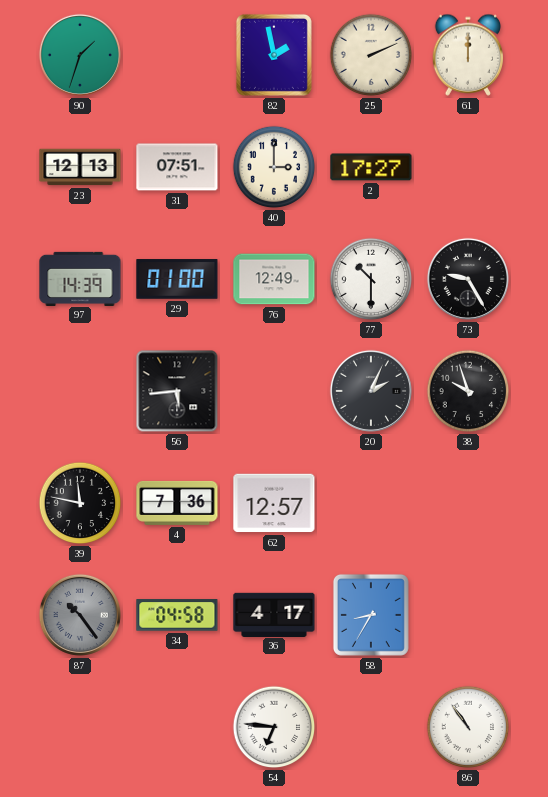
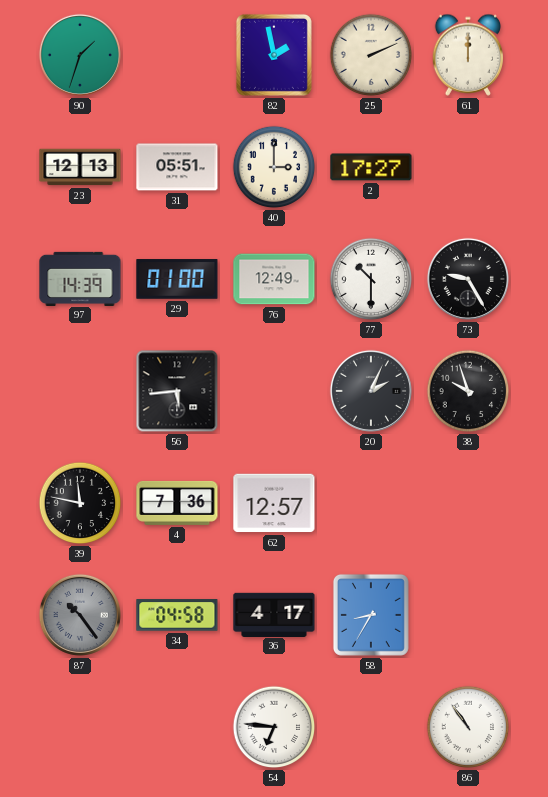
31: 07:51 -> 05:51
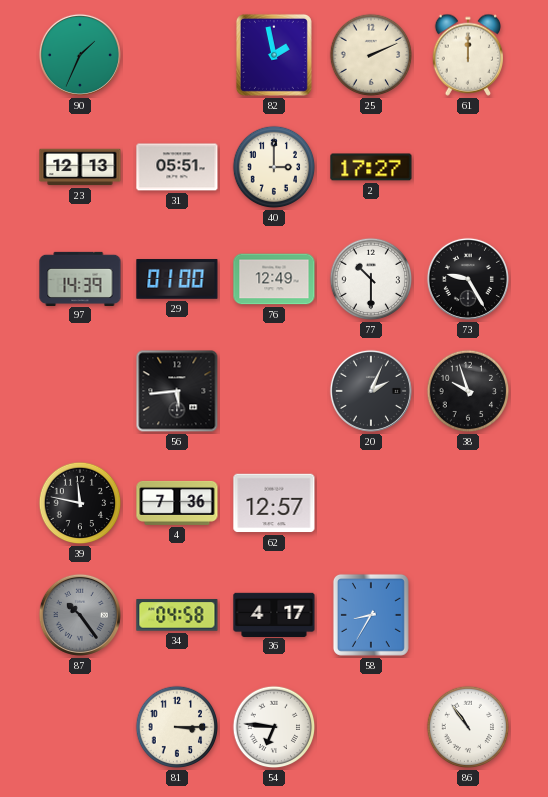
90: 1:33 -> 1:34
81: none -> 3:15
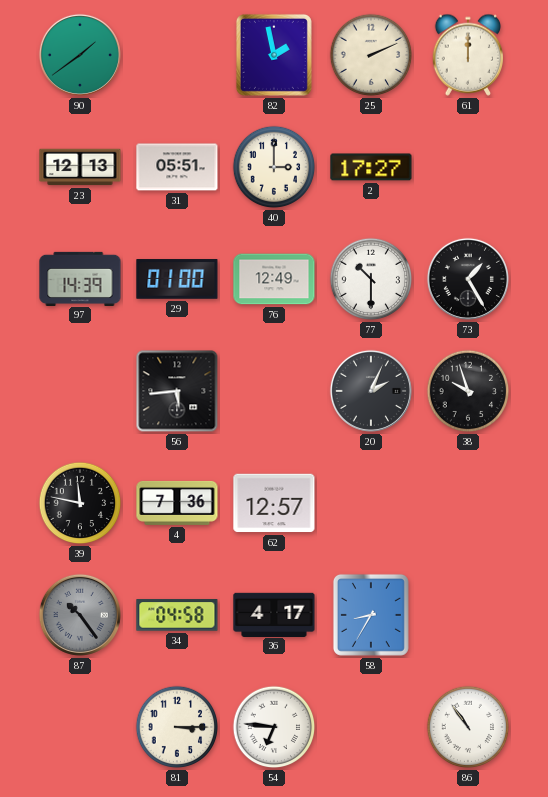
90: 1:34 -> 1:39
73: 9:25 -> 1:25
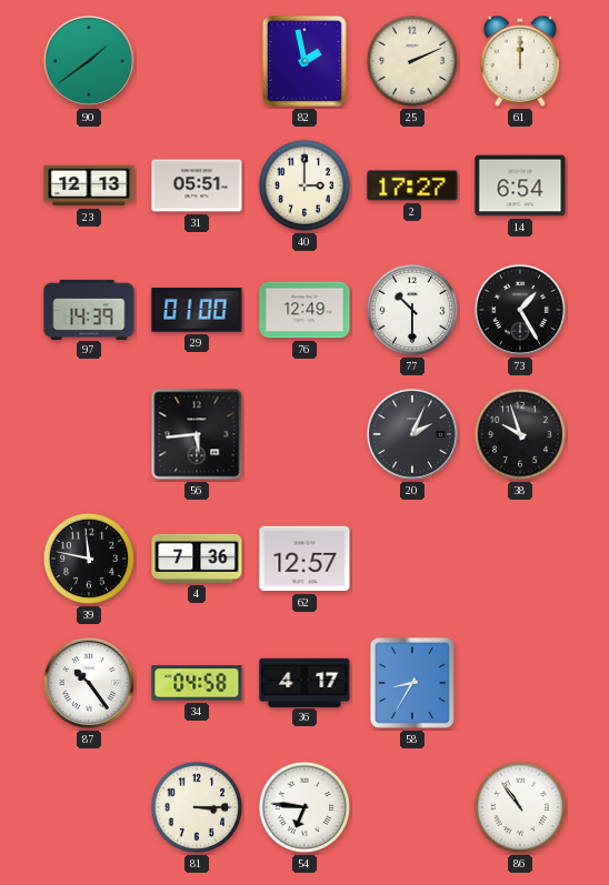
14: none -> 6:54
87 dial: grey -> white
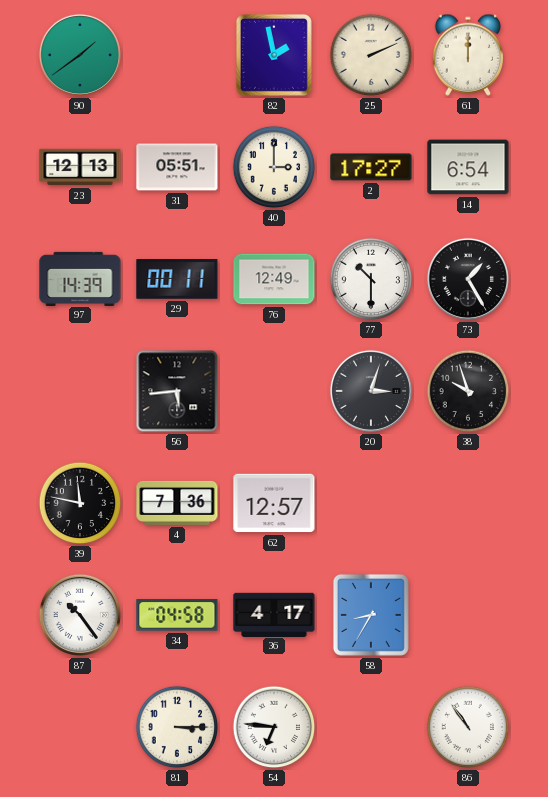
29: 01:00 -> 00:11
20: 2:04 -> 3:03
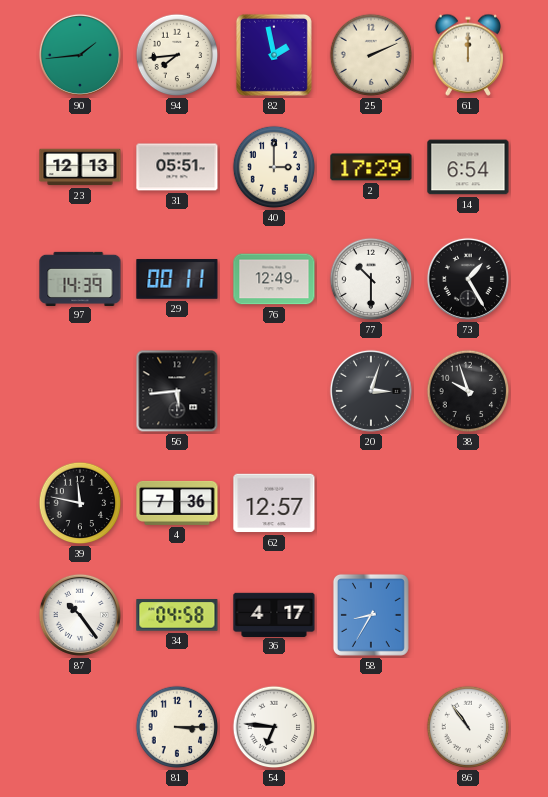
90: 1:39 -> 1:44
94: none -> 7:44
2: 17:27 -> 17:29
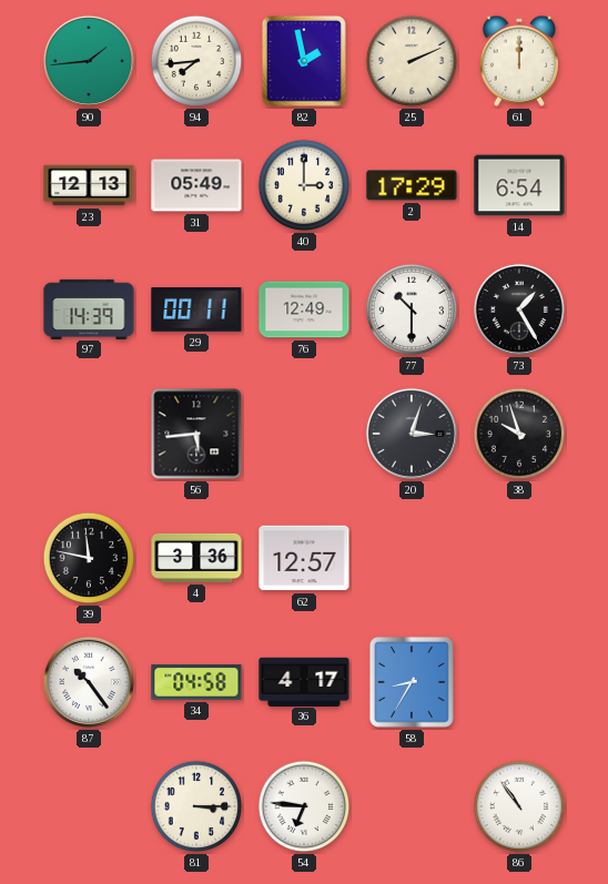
31: 05:51 -> 05:49
4: 7:36 -> 3:36
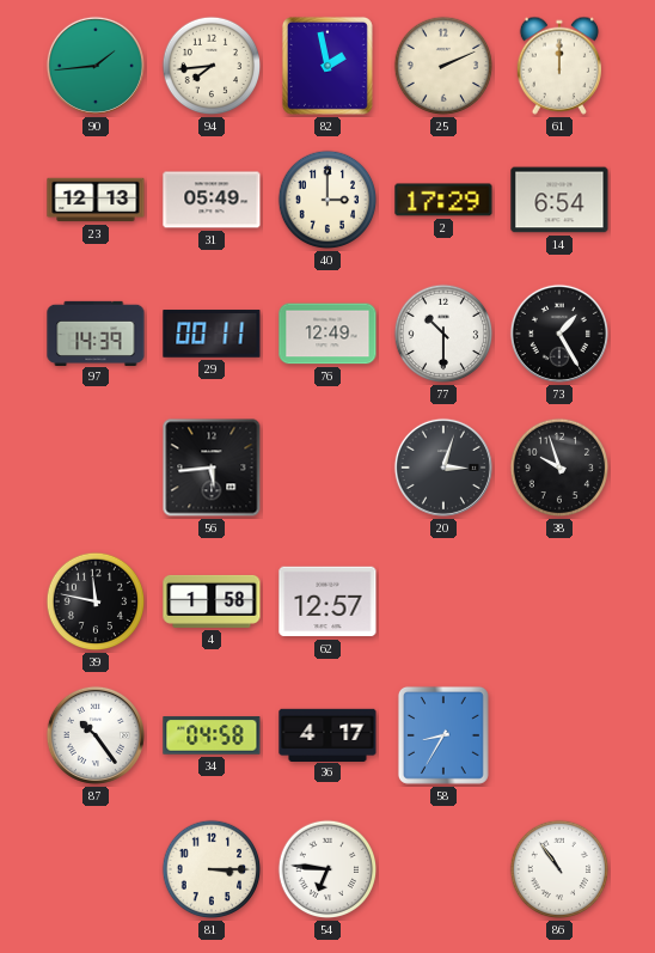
4: 3:36 -> 1:58
